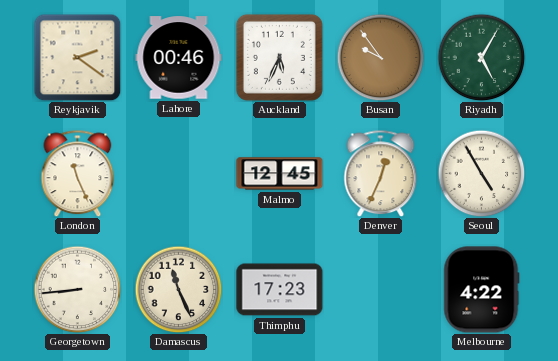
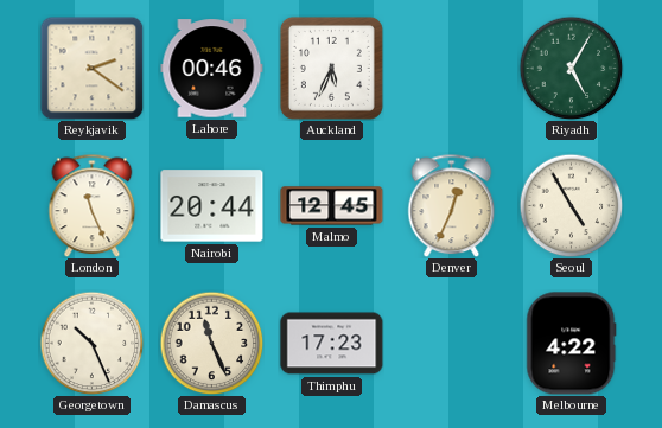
Busan: 9:54 -> none
Nairobi: none -> 20:44
Georgetown: 8:44 -> 10:26
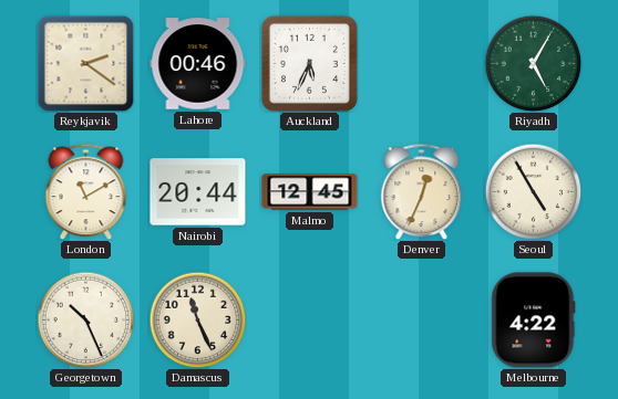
London: 11:26 -> 11:10
Thimphu: 17:23 -> none
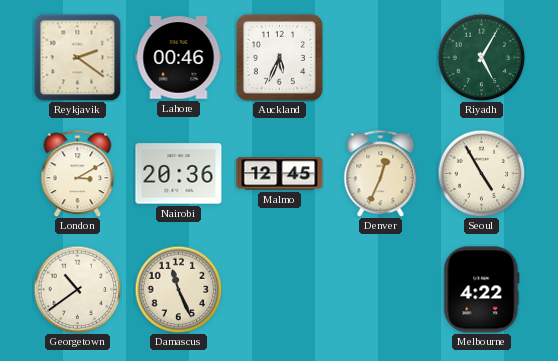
London: 11:10 -> 3:10
Nairobi: 20:44 -> 20:36
Georgetown: 10:26 -> 10:39
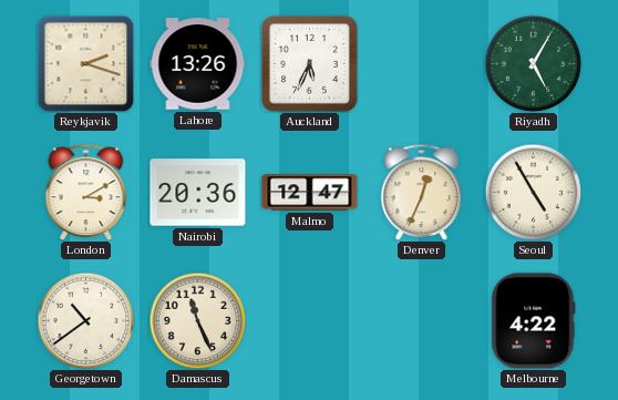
Reykjavik: 2:21 -> 2:18
Lahore: 00:46 -> 13:26
Malmo: 12:45 -> 12:47
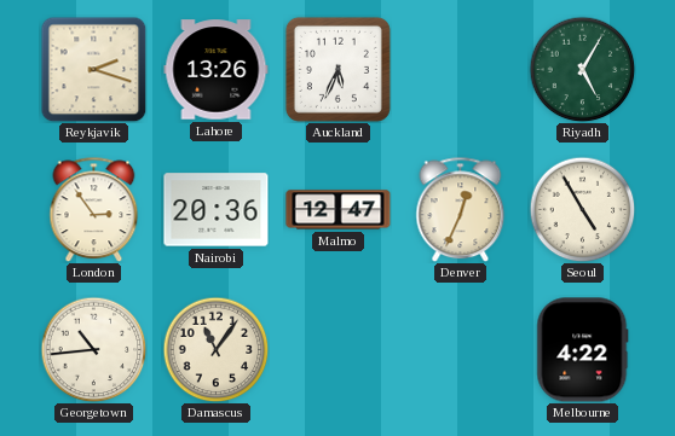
London: 3:10 -> 2:54
Georgetown: 10:39 -> 10:44
Damascus: 11:26 -> 11:06
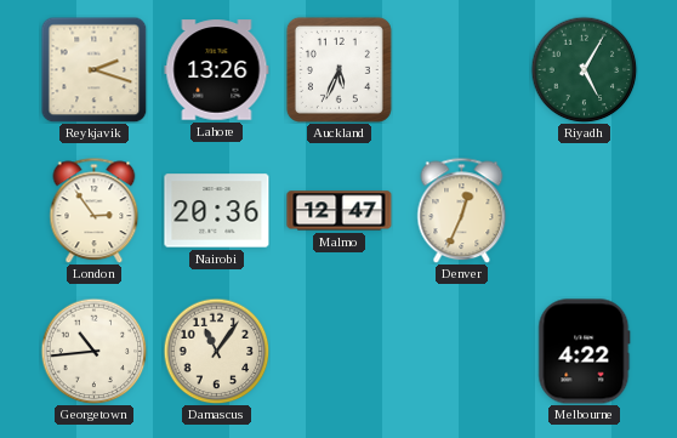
Seoul: 4:55 -> none
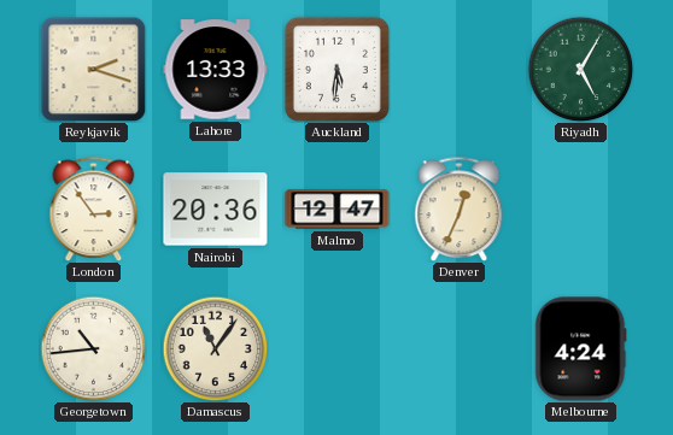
Lahore: 13:26 -> 13:33
Auckland: 5:34 -> 5:31
Melbourne: 4:22 -> 4:24
